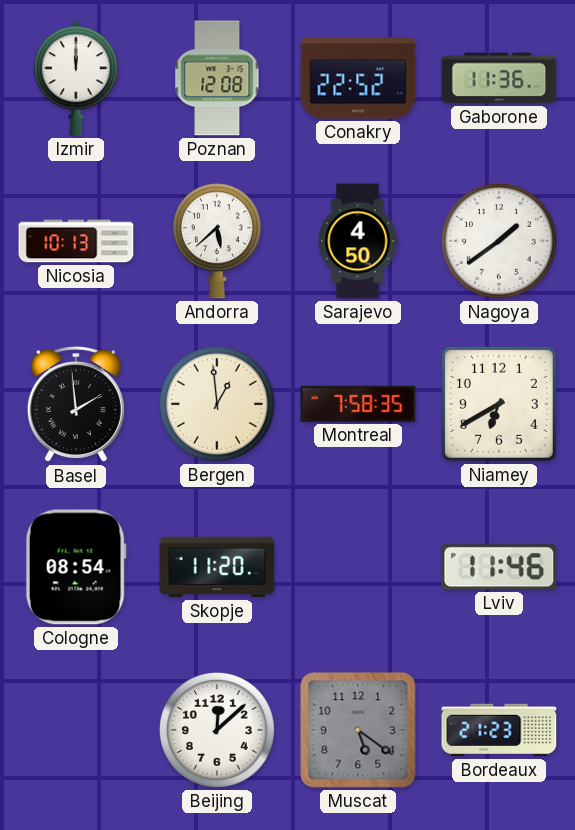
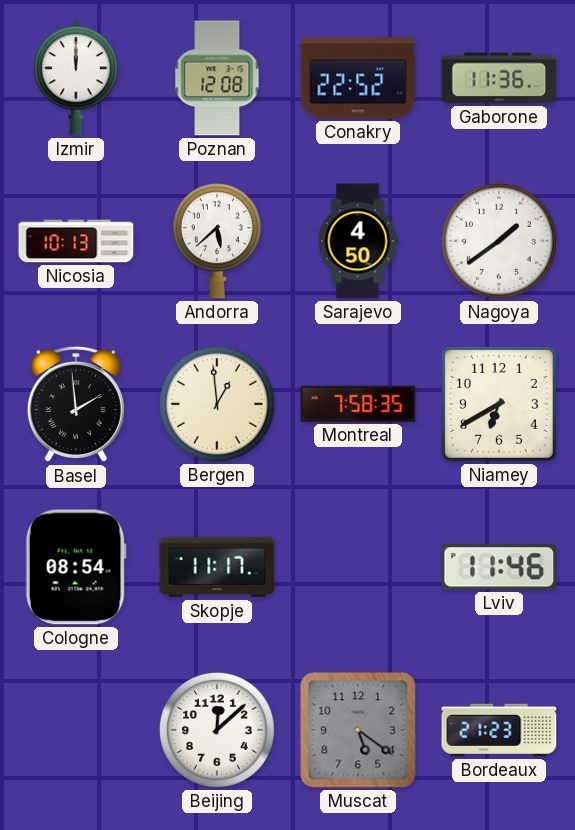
Skopje: 11:20 -> 11:17
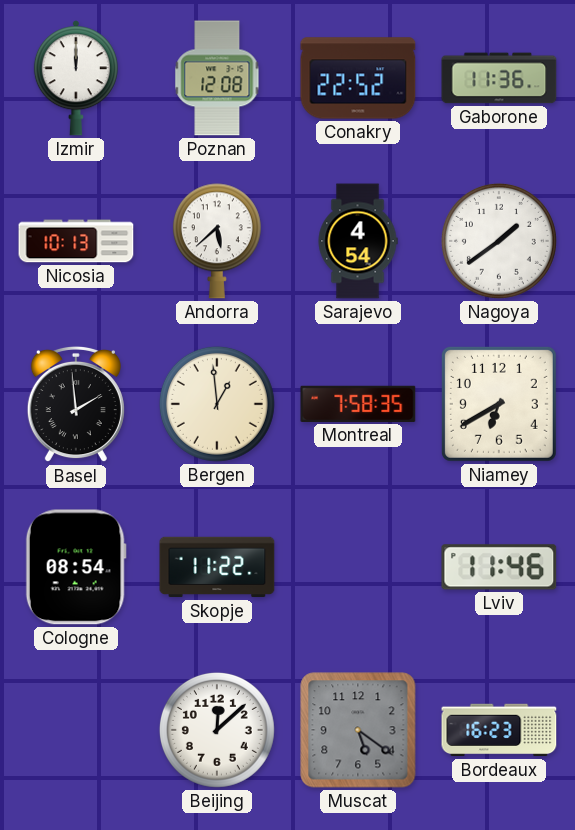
Sarajevo: 4:50 -> 4:54
Skopje: 11:17 -> 11:22
Bordeaux: 21:23 -> 16:23
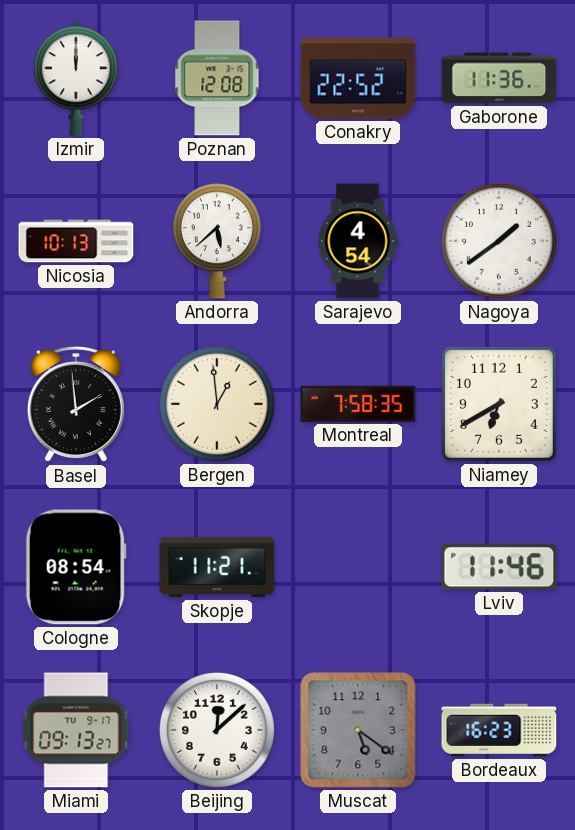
Skopje: 11:22 -> 11:21
Miami: none -> 09:13
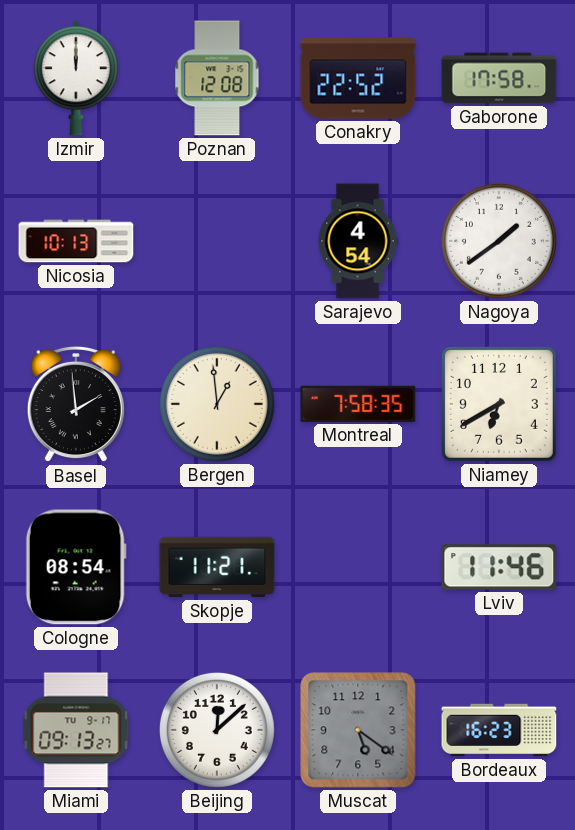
Gaborone: 11:36 -> 17:58
Andorra: 5:38 -> none
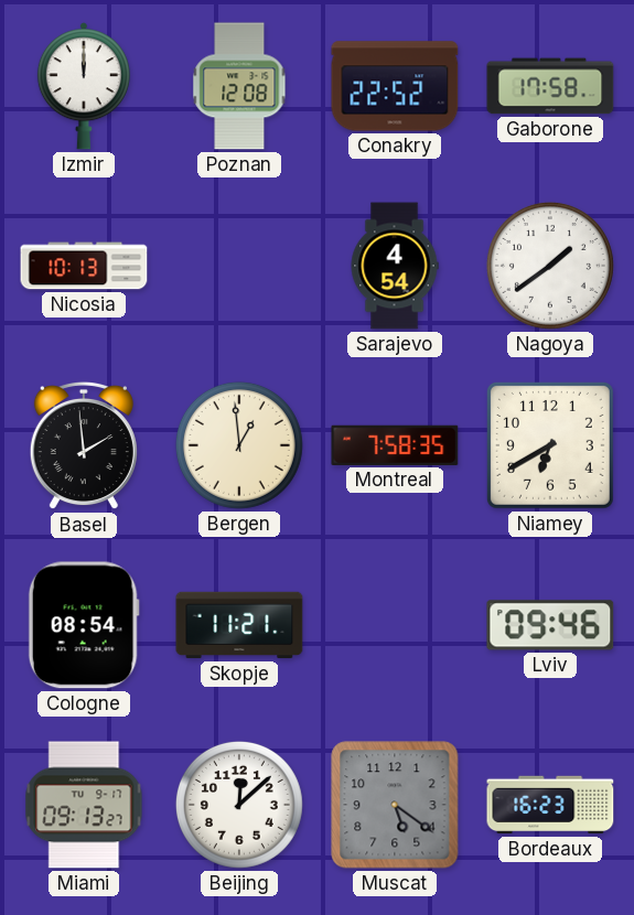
Lviv: 11:46 -> 09:46
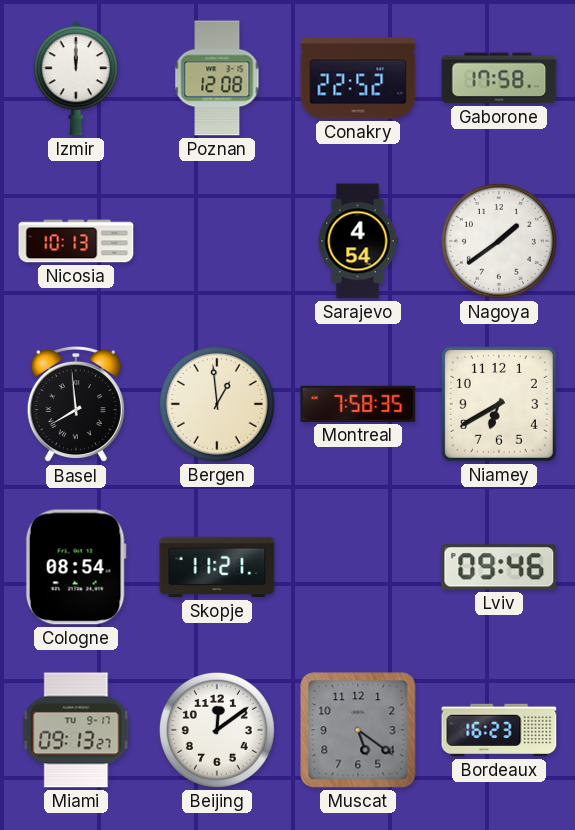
Basel: 1:59 -> 7:59
Beijing: 12:08 -> 12:09
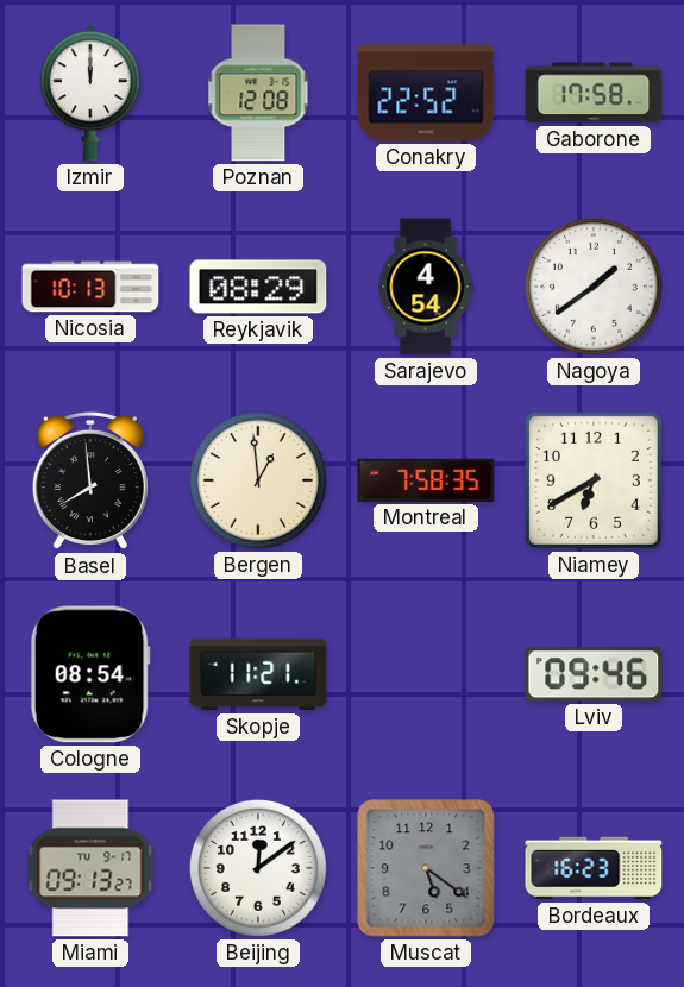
Reykjavik: none -> 08:29
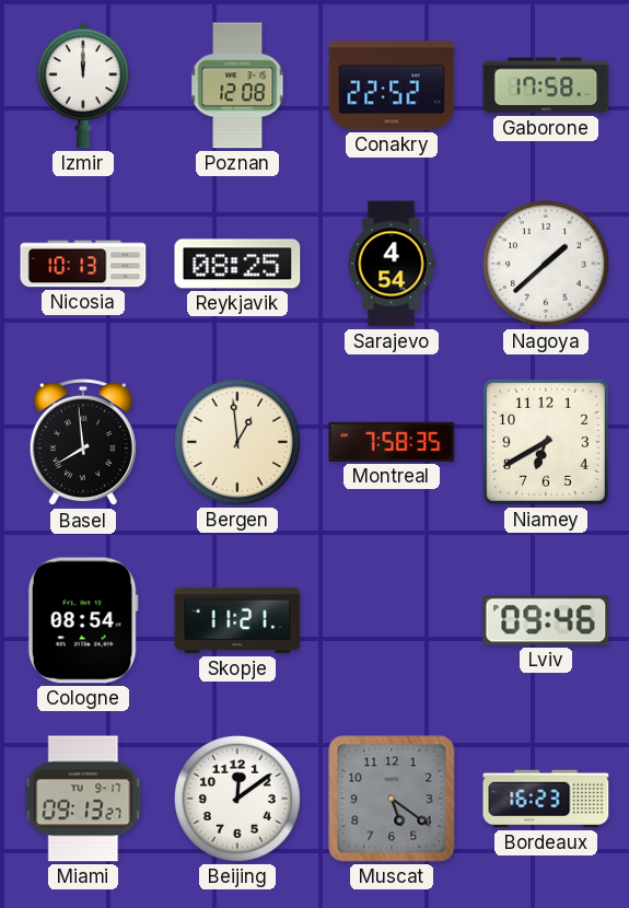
Reykjavik: 08:29 -> 08:25
Nagoya: 1:39 -> 1:38
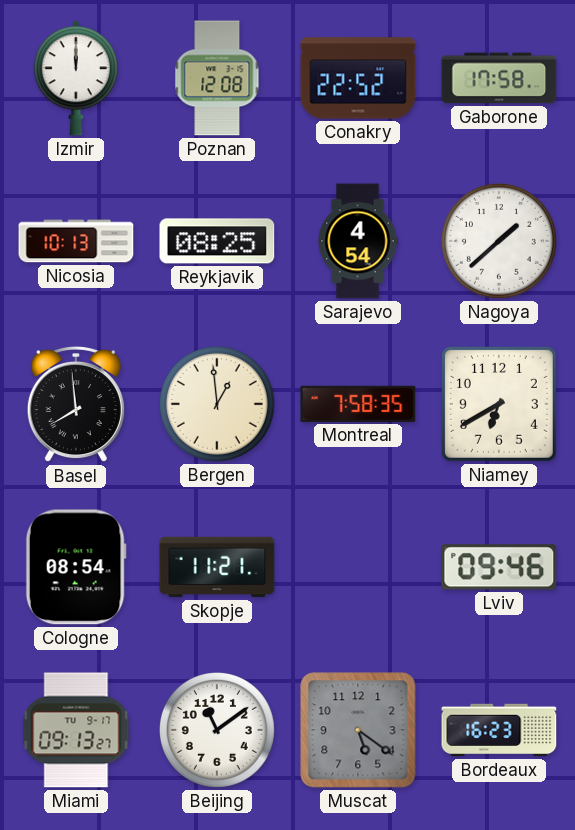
Beijing: 12:09 -> 11:09
